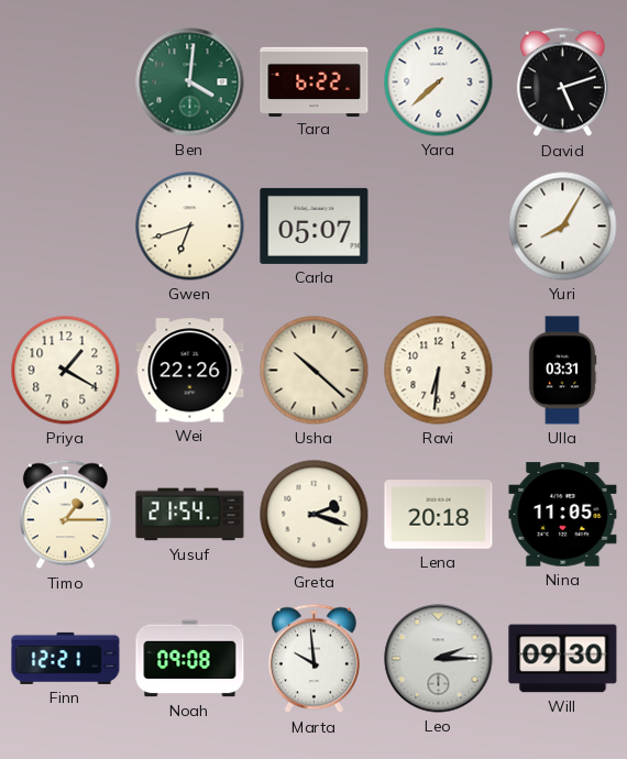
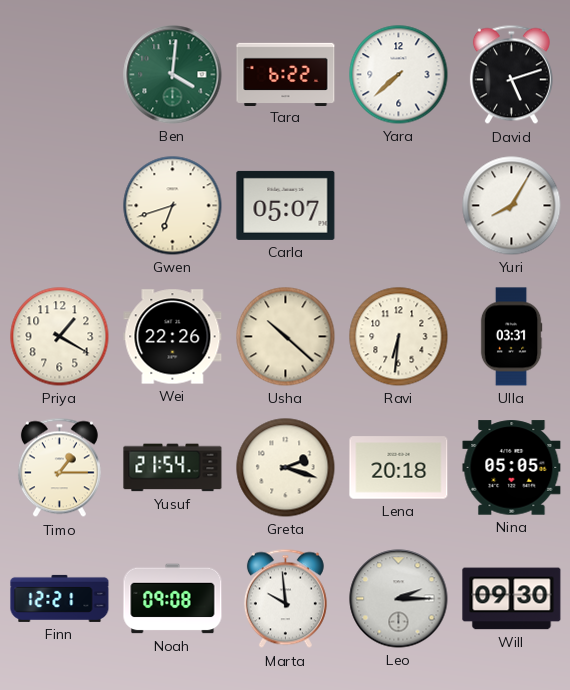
Nina: 11:05 -> 05:05
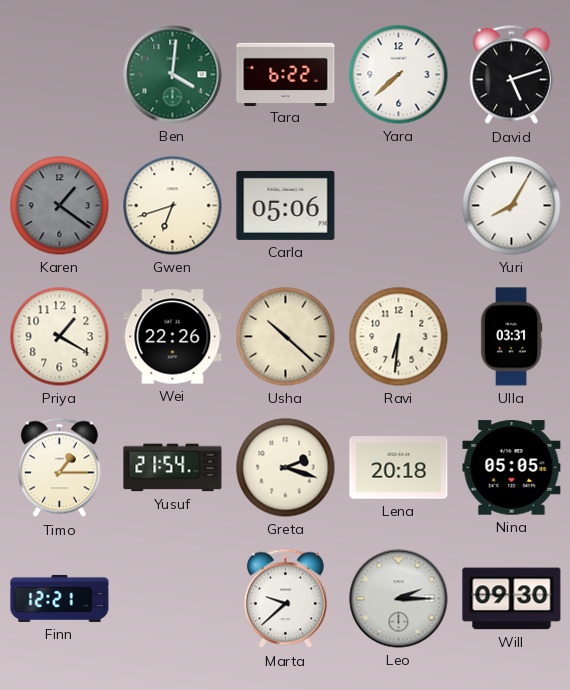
Karen: none -> 1:21
Carla: 05:07 -> 05:06
Noah: 09:08 -> none
Marta: 9:59 -> 9:38
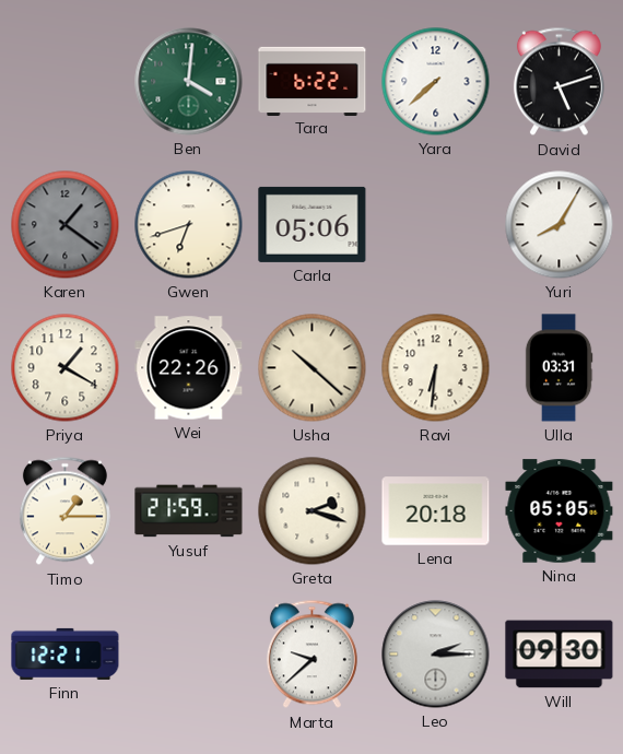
Yusuf: 21:54 -> 21:59
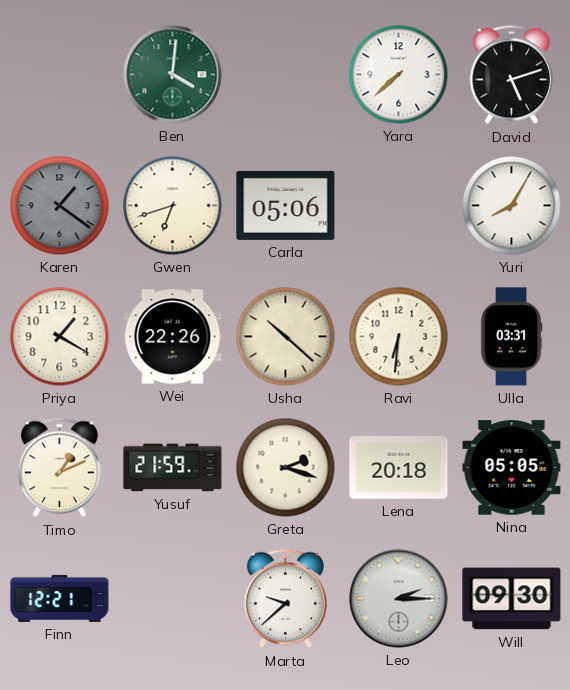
Tara: 6:22 -> none
Timo: 1:15 -> 1:11
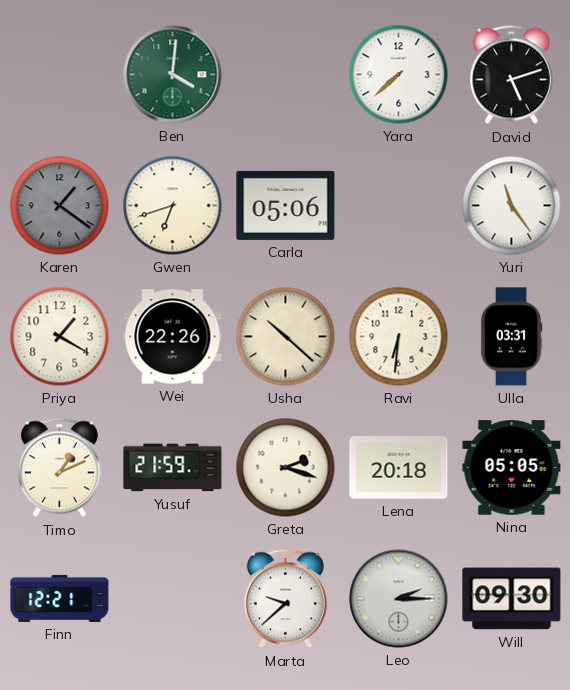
Yuri: 8:05 -> 11:24
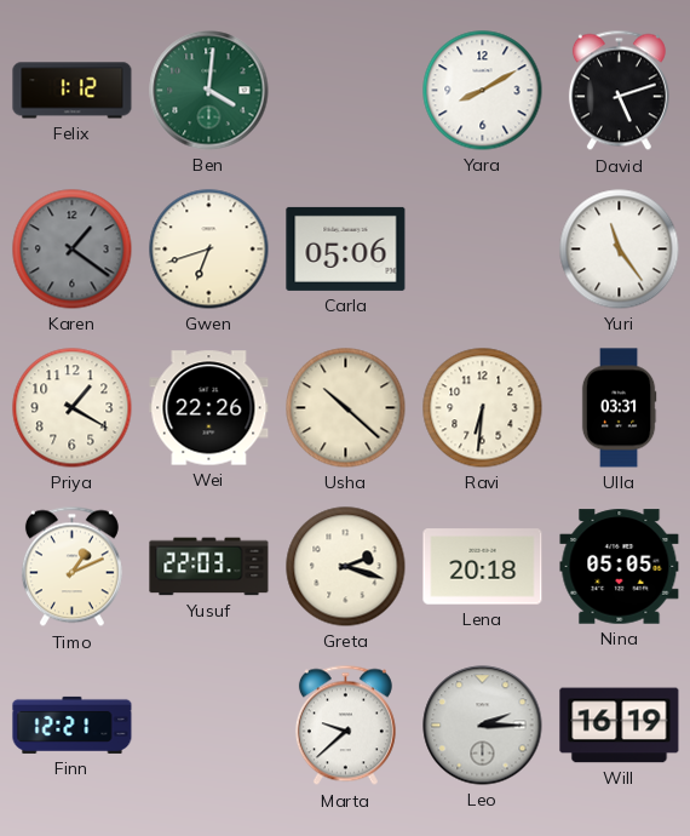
Felix: none -> 1:12
Yara: 7:38 -> 8:10
Yusuf: 21:59 -> 22:03
Will: 09:30 -> 16:19
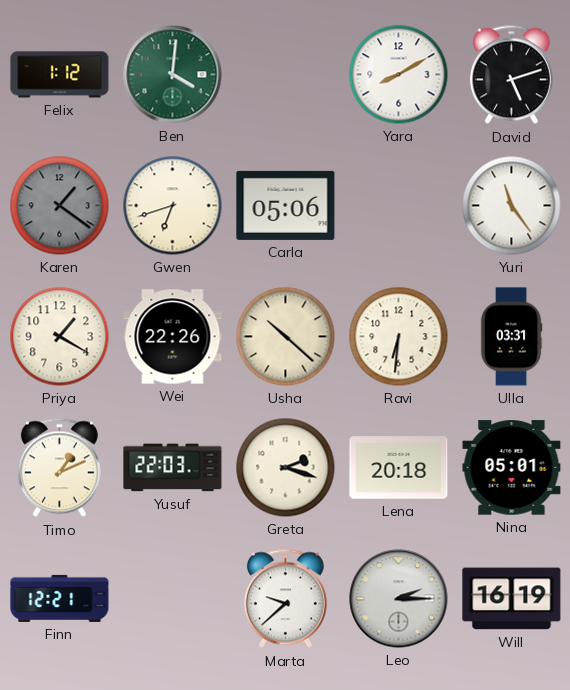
Nina: 05:05 -> 05:01
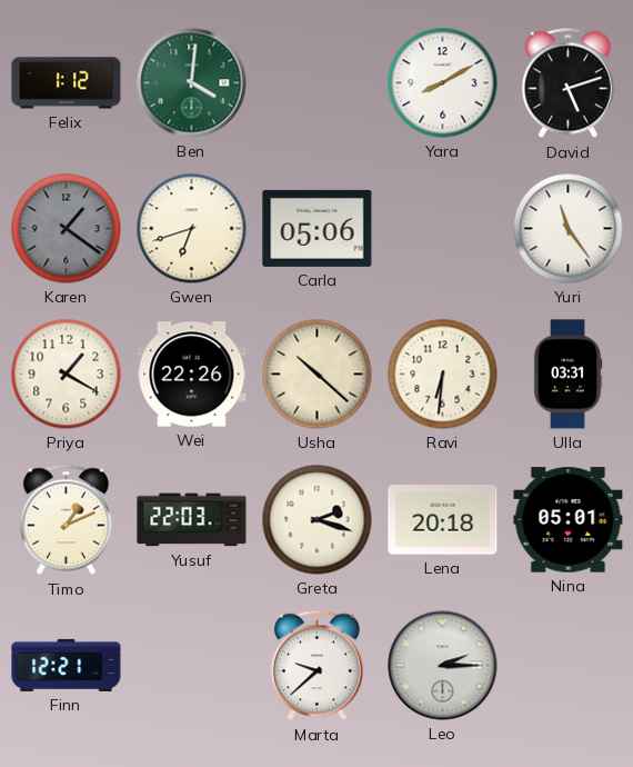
Will: 16:19 -> none
